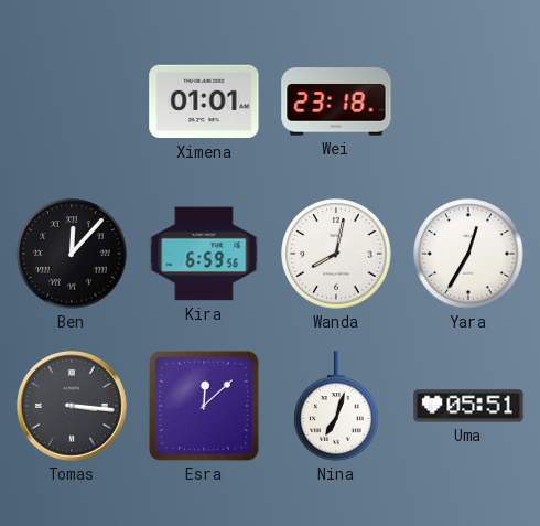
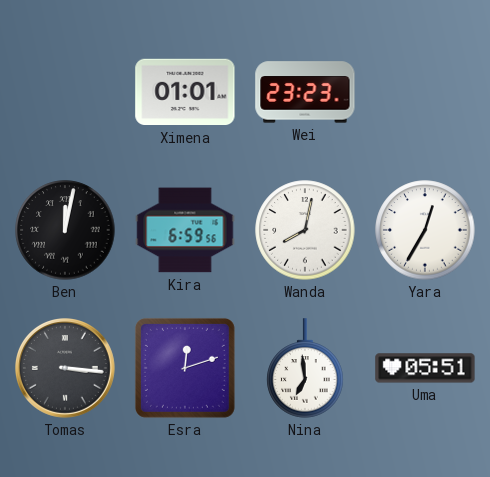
Wei: 23:18 -> 23:23
Ben: 12:07 -> 12:02
Esra: 12:08 -> 12:12
Nina: 7:03 -> 6:59
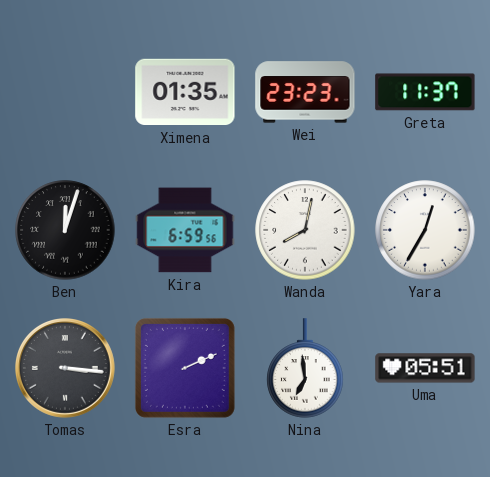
Ximena: 01:01 -> 01:35
Greta: none -> 11:37
Ben: 12:02 -> 12:03
Esra: 12:12 -> 2:11
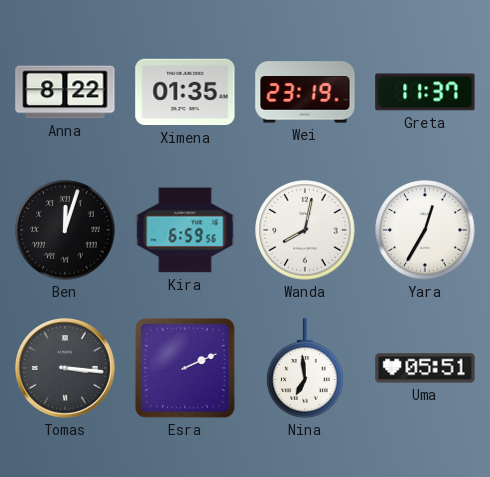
Anna: none -> 8:22
Wei: 23:23 -> 23:19
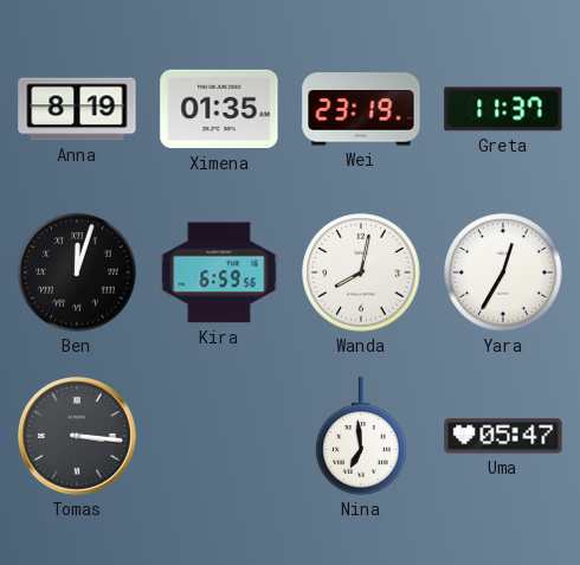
Anna: 8:22 -> 8:19
Esra: 2:11 -> none
Uma: 05:51 -> 05:47
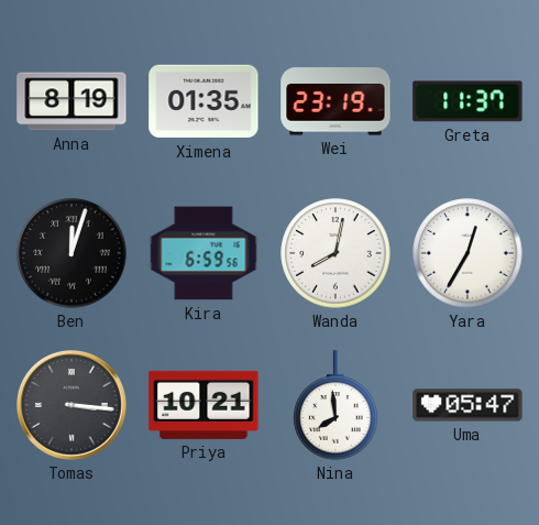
Priya: none -> 10:21
Nina: 6:59 -> 7:59
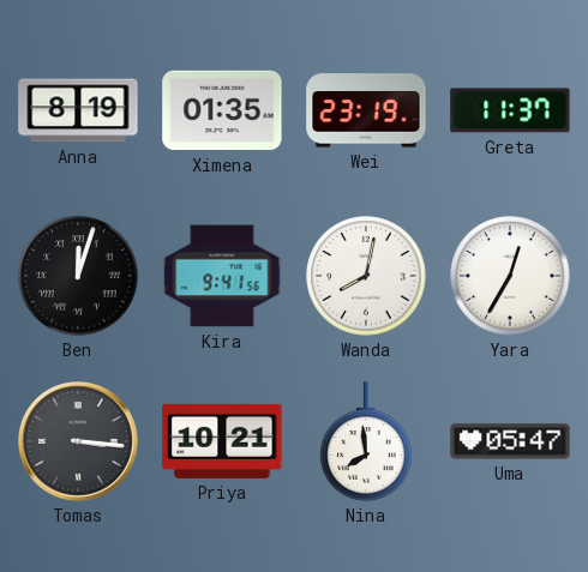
Kira: 6:59 -> 9:41
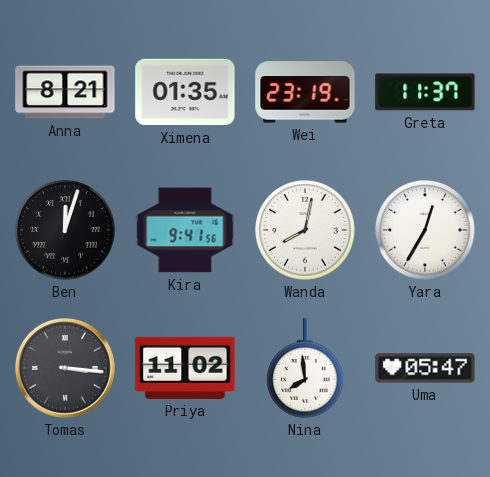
Anna: 8:19 -> 8:21
Priya: 10:21 -> 11:02
